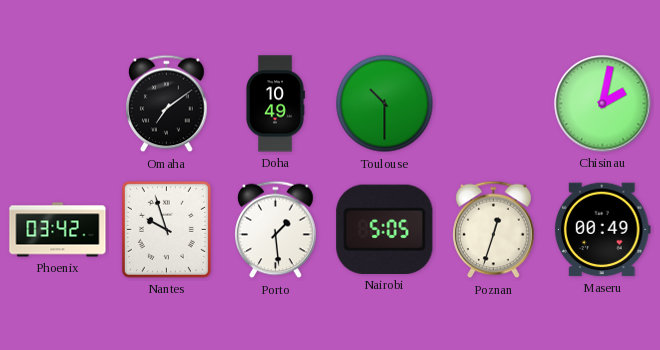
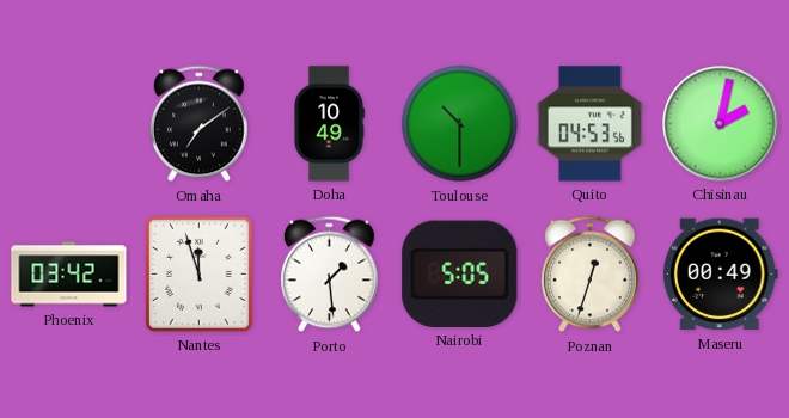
Quito: none -> 04:53
Nantes: 9:57 -> 11:57
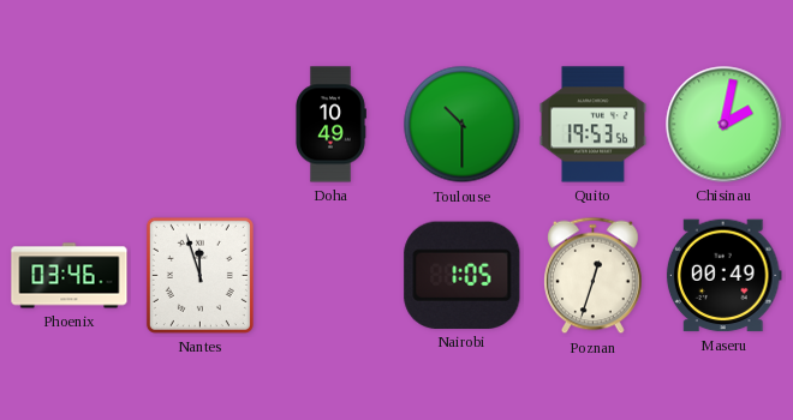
Omaha: 7:09 -> none
Quito: 04:53 -> 19:53
Phoenix: 03:42 -> 03:46
Porto: 1:29 -> none
Nairobi: 5:05 -> 1:05
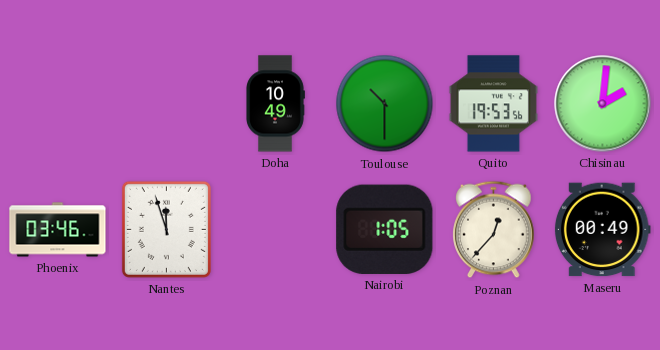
Chisinau: 2:02 -> 2:01
Poznan: 12:33 -> 12:37
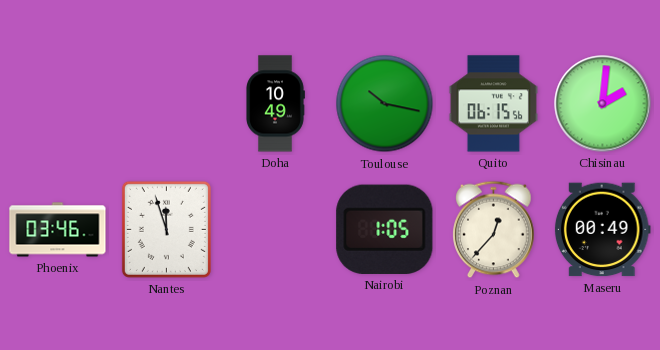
Toulouse: 10:30 -> 10:17
Quito: 19:53 -> 06:15
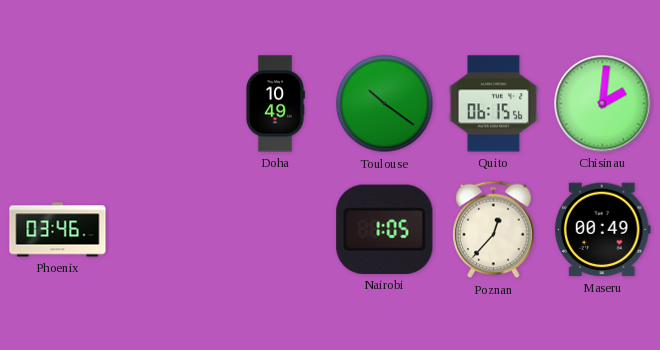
Toulouse: 10:17 -> 10:21
Nantes: 11:57 -> none
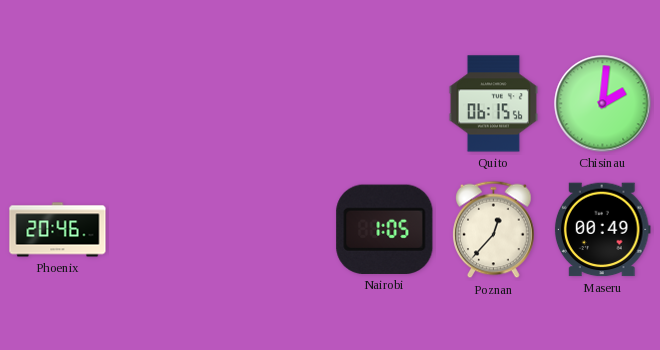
Doha: 10:49 -> none
Toulouse: 10:21 -> none
Phoenix: 03:46 -> 20:46
